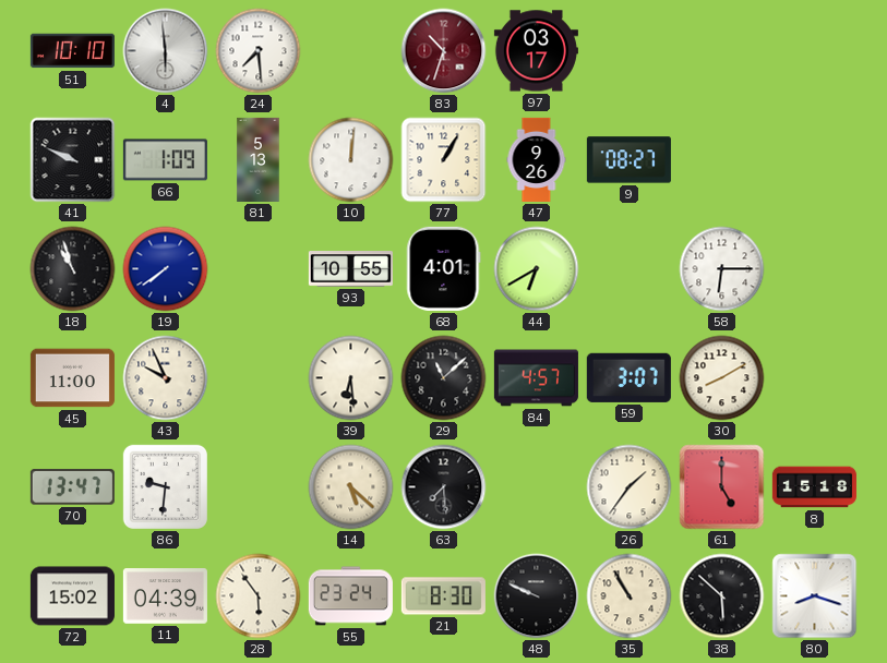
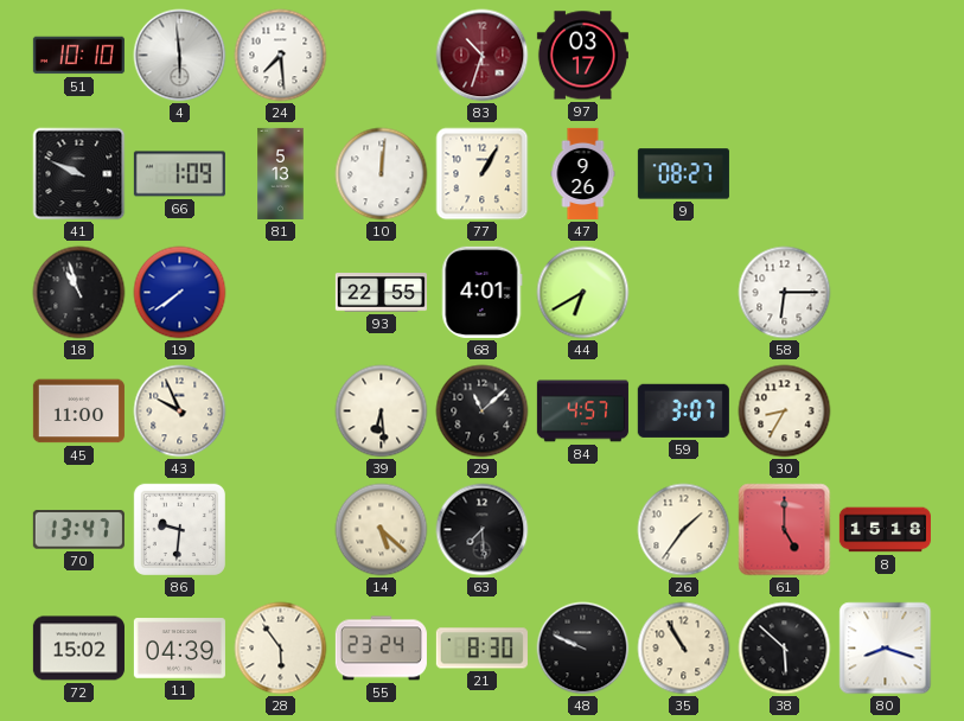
93: 10:55 -> 22:55
30: 8:10 -> 8:35
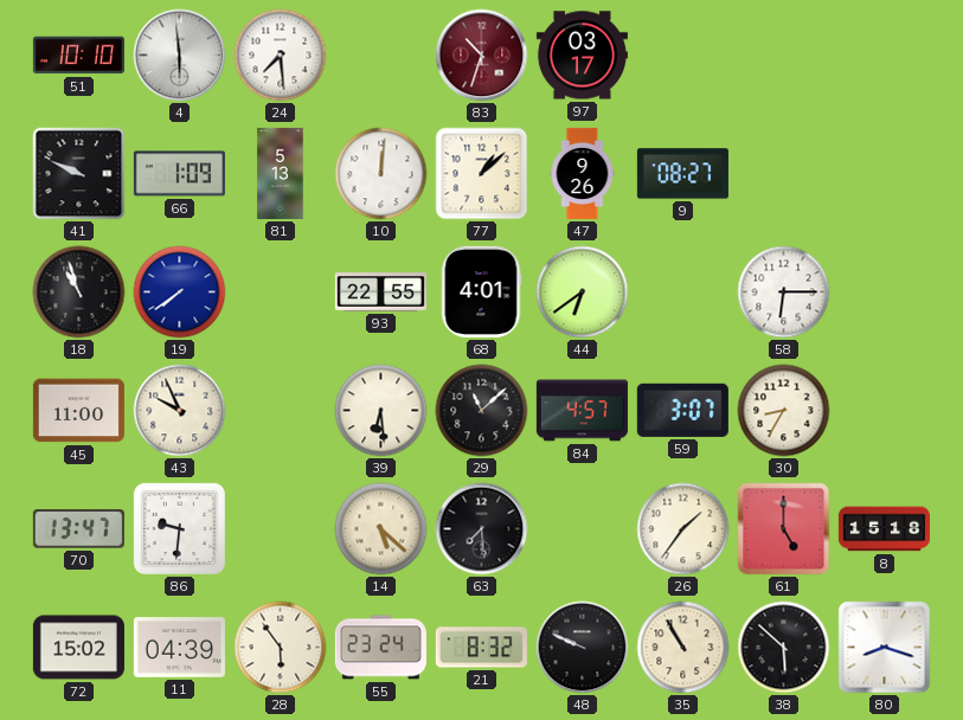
77: 1:05 -> 1:08
44: 6:40 -> 6:39
21: 8:30 -> 8:32
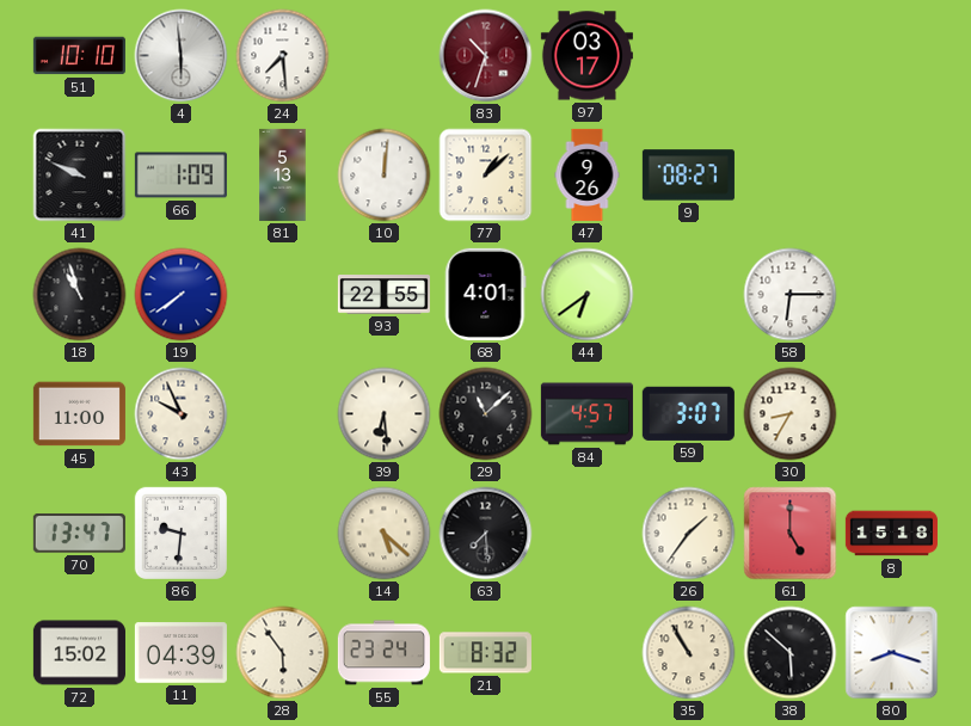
48: 9:49 -> none
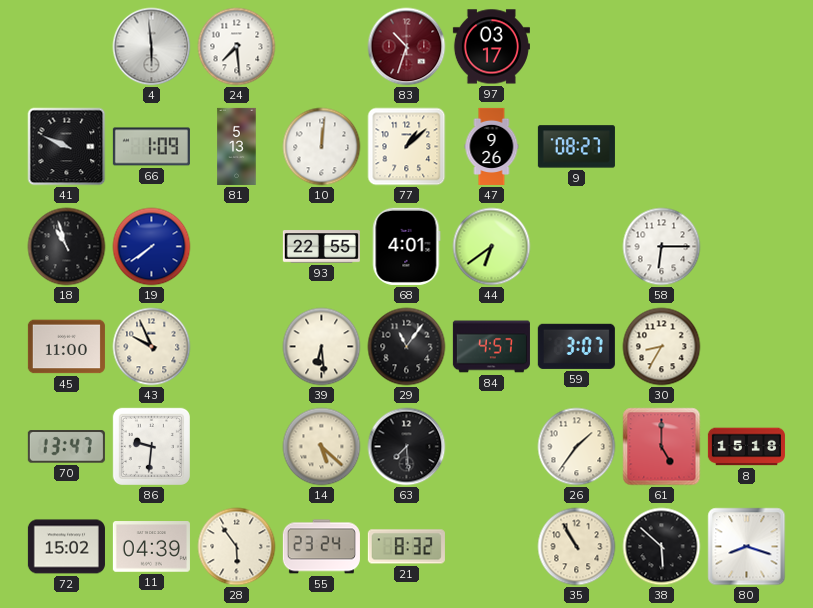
51: 10:10 -> none
29: 11:08 -> 11:06
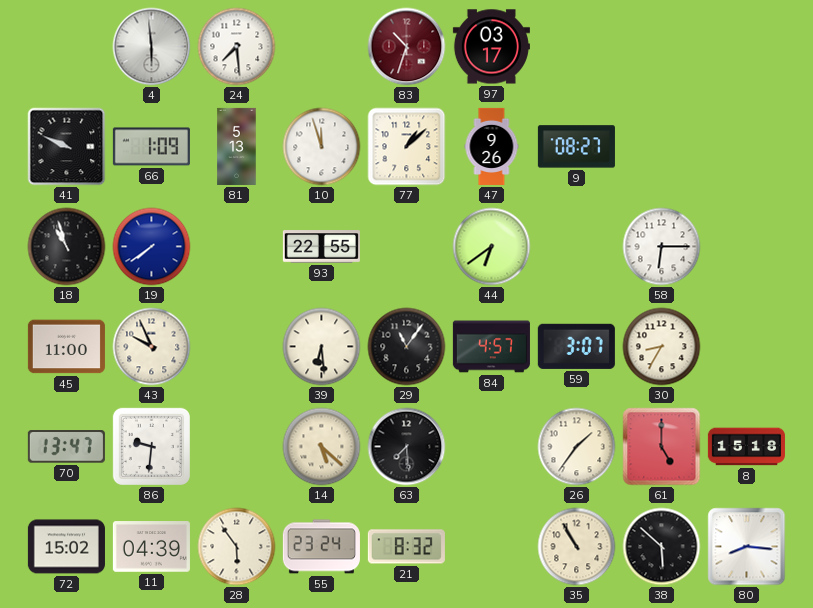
10: 12:01 -> 11:57
68: 4:01 -> none
80: 8:18 -> 8:16
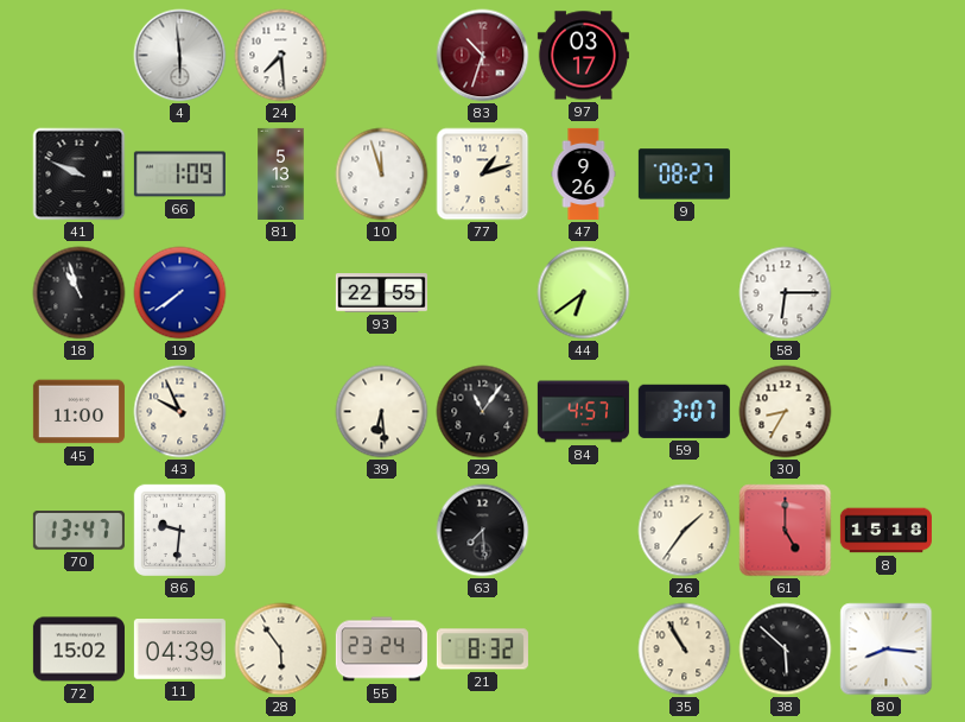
77: 1:08 -> 1:12
14: 5:22 -> none
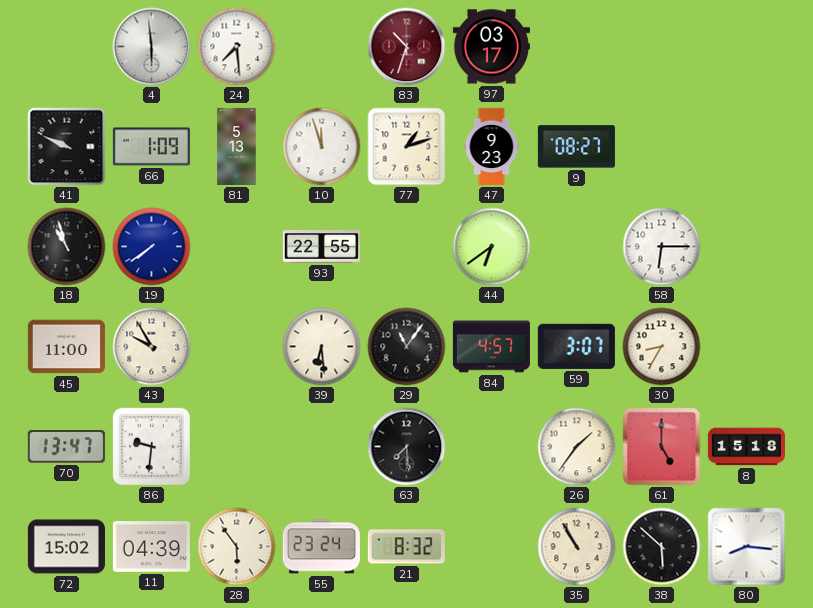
47: 9:26 -> 9:23
43: 9:56 -> 9:55
